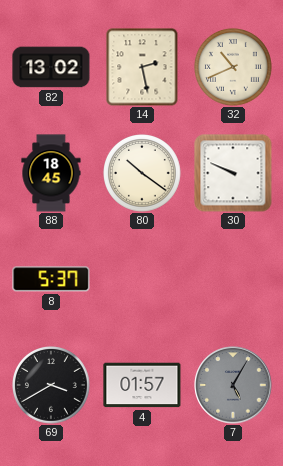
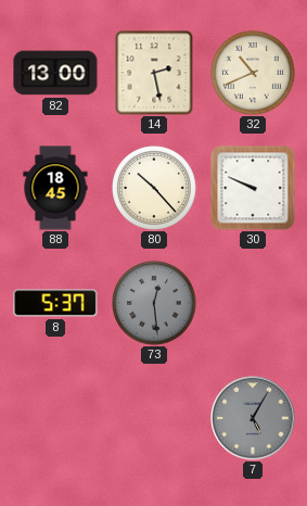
82: 13:02 -> 13:00
80: 10:21 -> 10:23
73: none -> 12:29
69: 3:40 -> none
4: 01:57 -> none
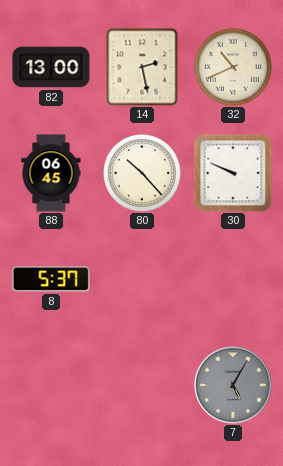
88: 18:45 -> 06:45
73: 12:29 -> none
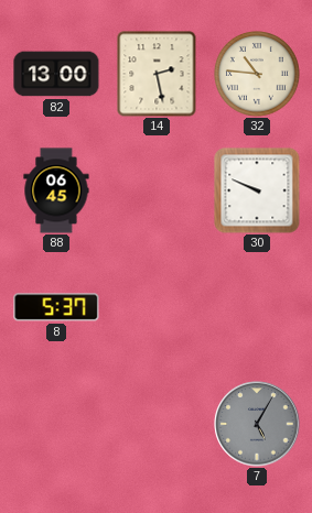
32: 10:41 -> 10:46
80: 10:23 -> none
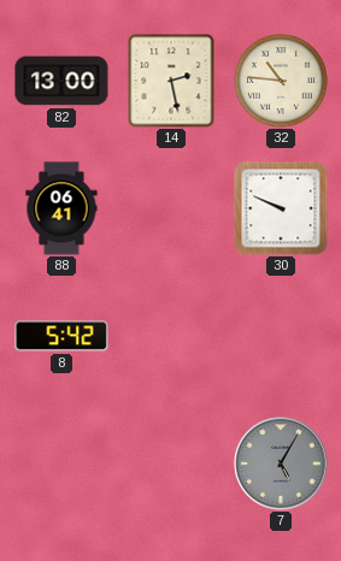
88: 06:45 -> 06:41
8: 5:37 -> 5:42
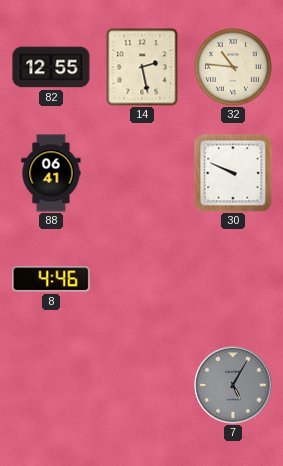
82: 13:00 -> 12:55
8: 5:42 -> 4:46
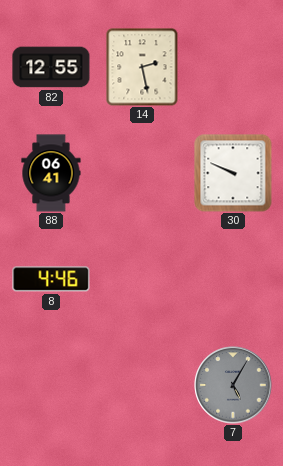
32: 10:46 -> none
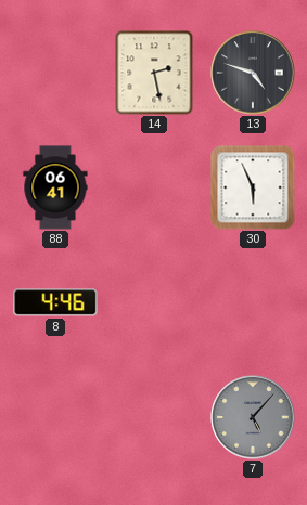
82: 12:55 -> none
13: none -> 4:48
30: 9:49 -> 5:56
7: 5:05 -> 5:07
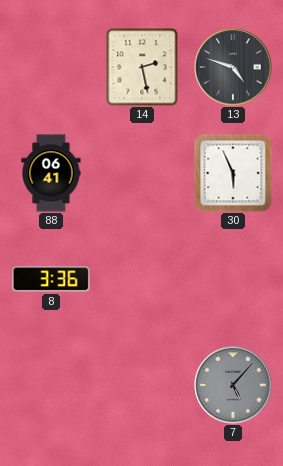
8: 4:46 -> 3:36
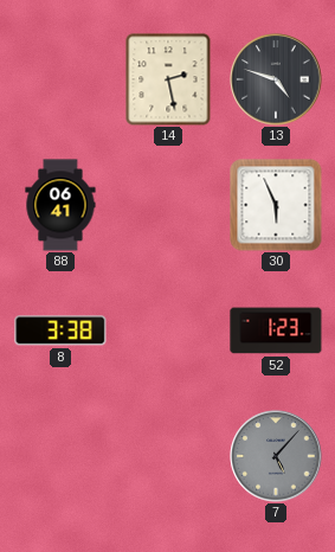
8: 3:36 -> 3:38
52: none -> 1:23
